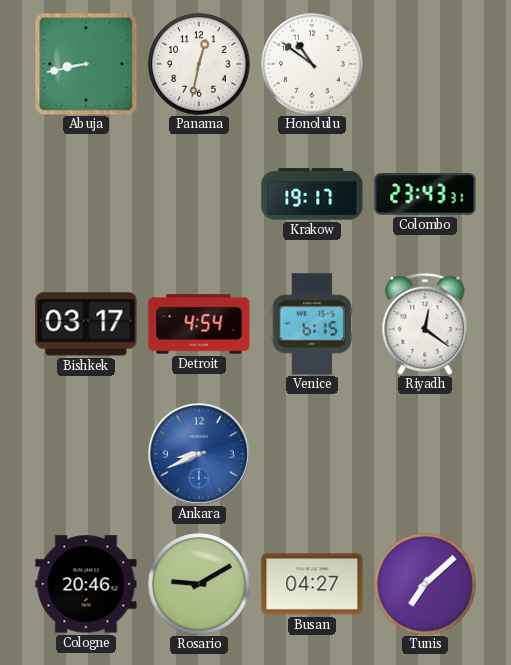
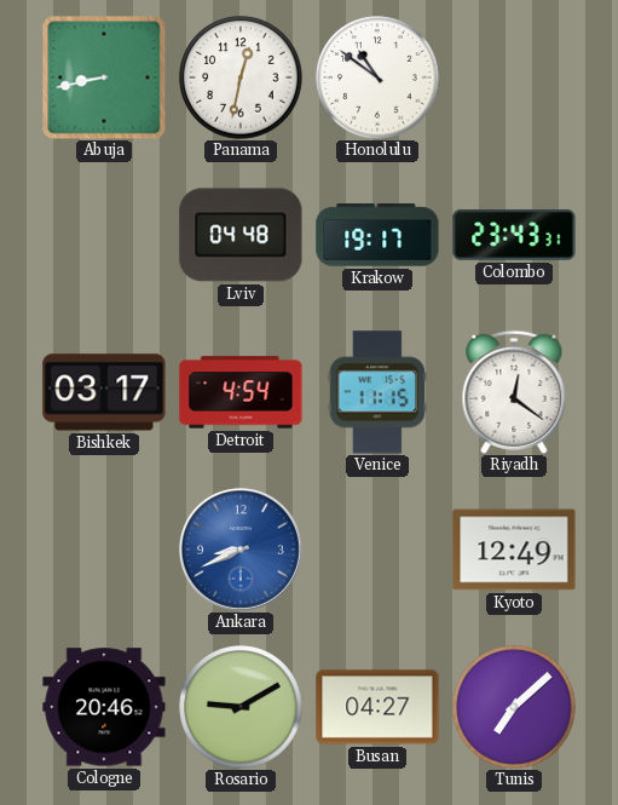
Lviv: none -> 04:48
Venice: 6:15 -> 11:15
Kyoto: none -> 12:49
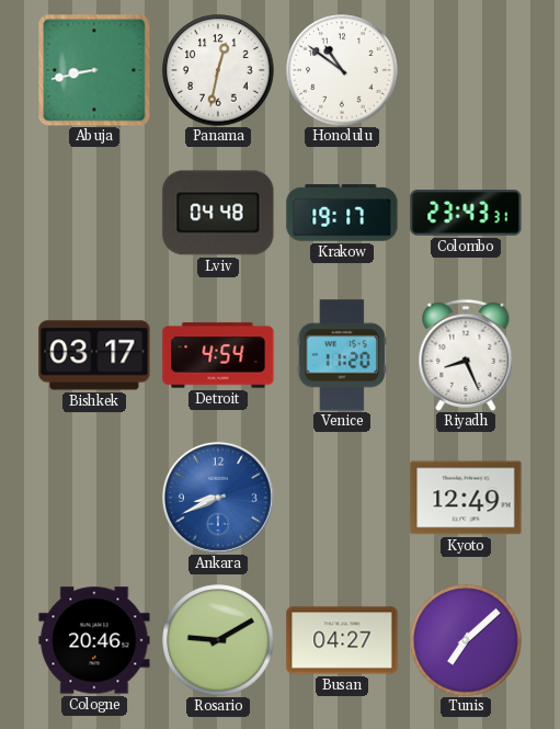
Venice: 11:15 -> 11:20
Riyadh: 12:21 -> 8:26
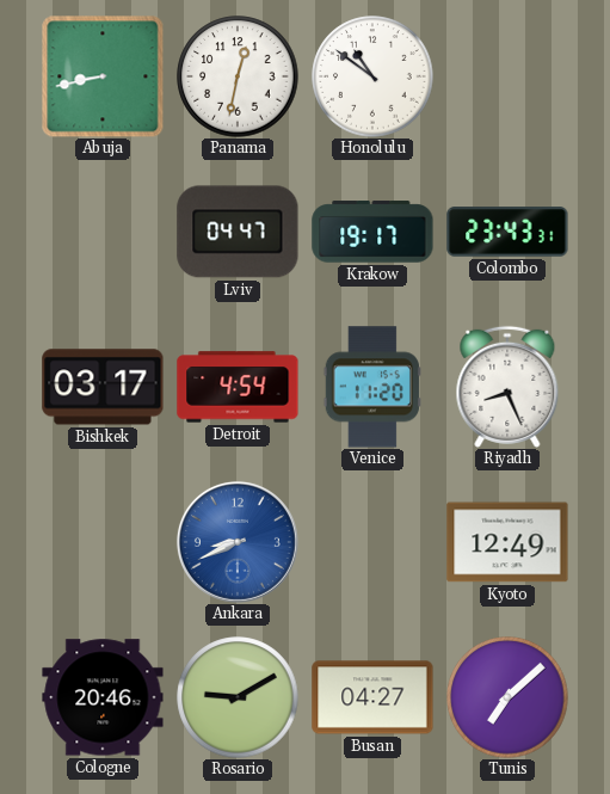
Lviv: 04:48 -> 04:47
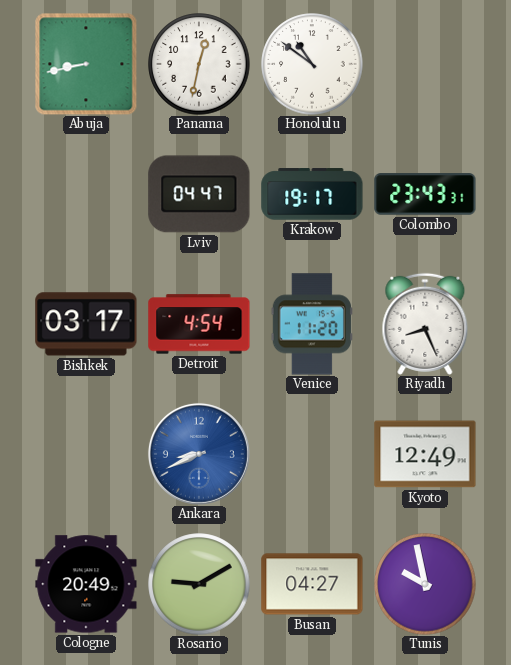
Cologne: 20:46 -> 20:49
Tunis: 7:08 -> 9:58
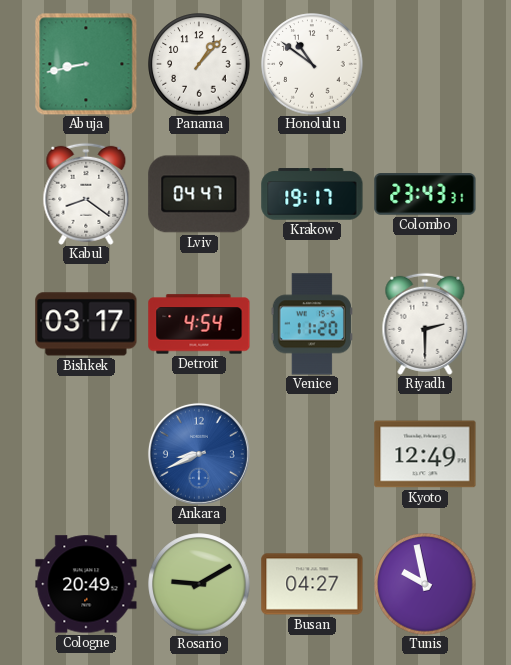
Panama: 12:32 -> 1:07
Kabul: none -> 8:21
Riyadh: 8:26 -> 2:30
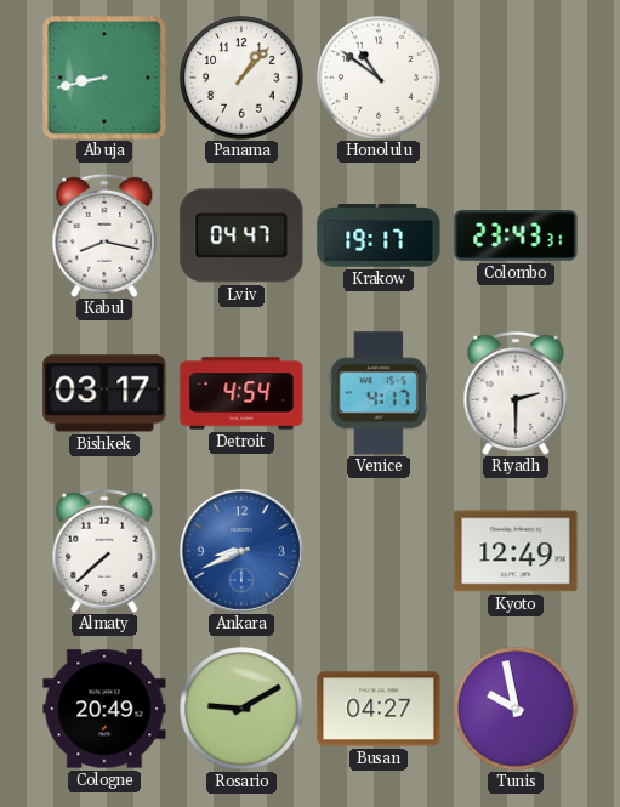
Kabul: 8:21 -> 8:17
Venice: 11:20 -> 4:17
Almaty: none -> 7:38
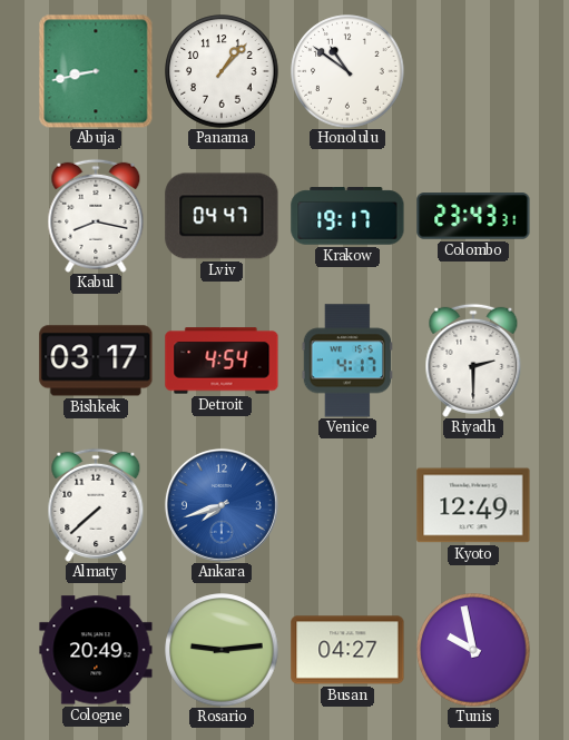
Ankara: 8:41 -> 7:42
Rosario: 9:10 -> 9:14
